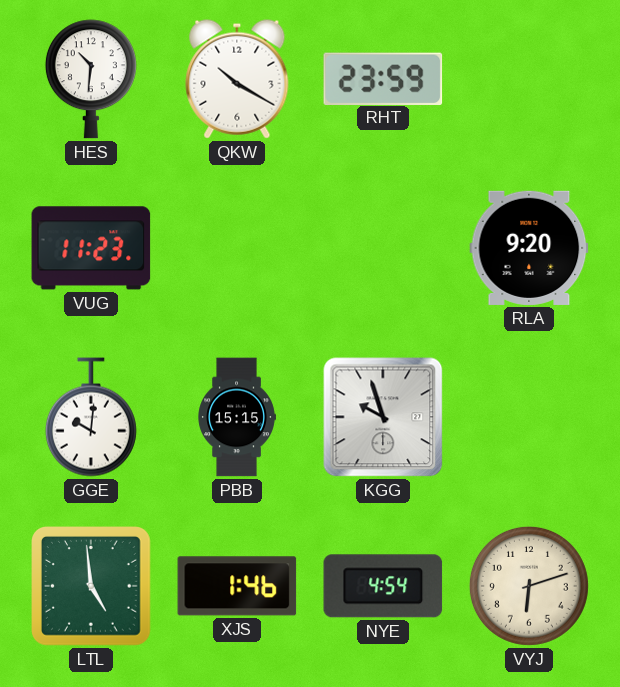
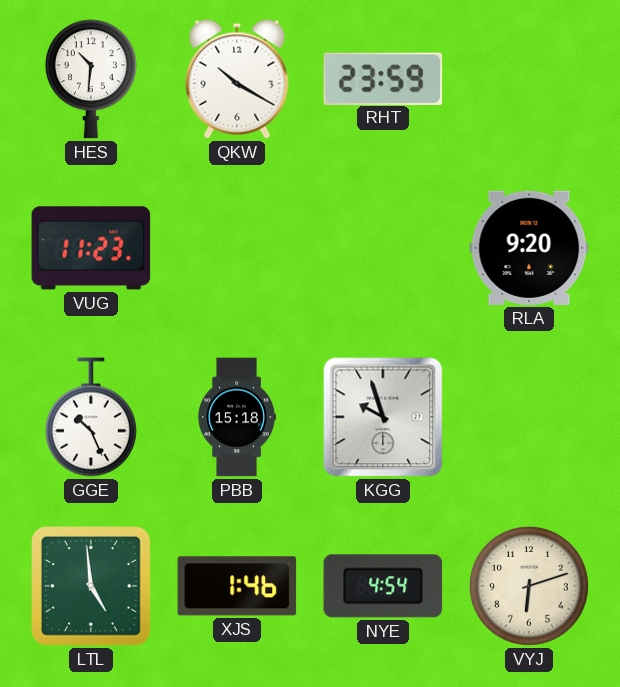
GGE: 10:01 -> 10:26
PBB: 15:15 -> 15:18
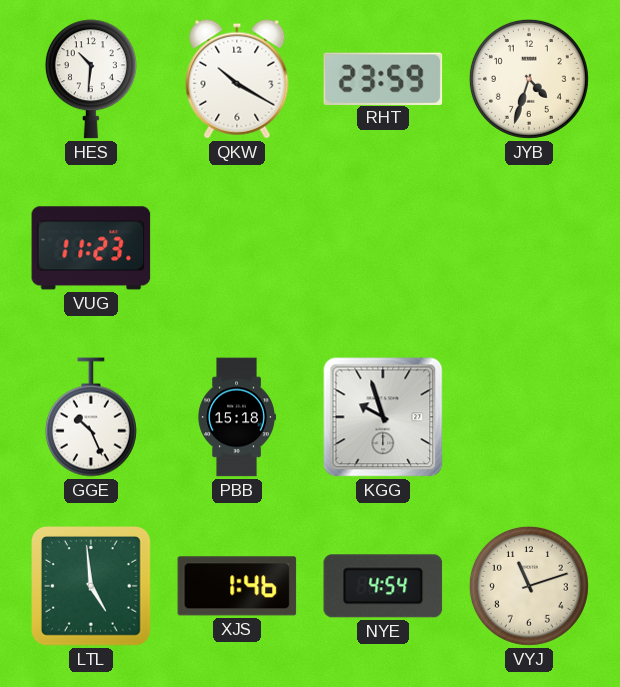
JYB: none -> 4:33
RLA: 9:20 -> none
VYJ: 6:12 -> 11:12
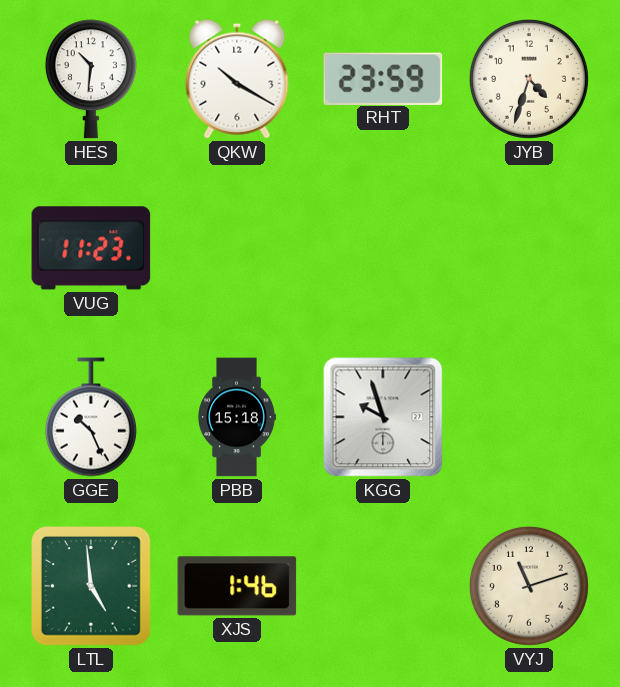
NYE: 4:54 -> none
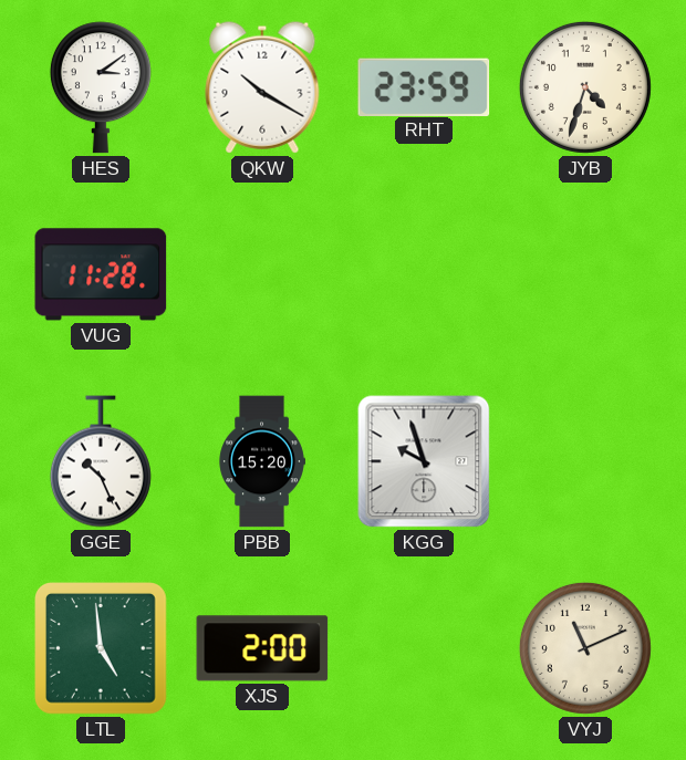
HES: 10:31 -> 3:09
VUG: 11:23 -> 11:28
PBB: 15:18 -> 15:20
XJS: 1:46 -> 2:00
VYJ: 11:12 -> 11:11
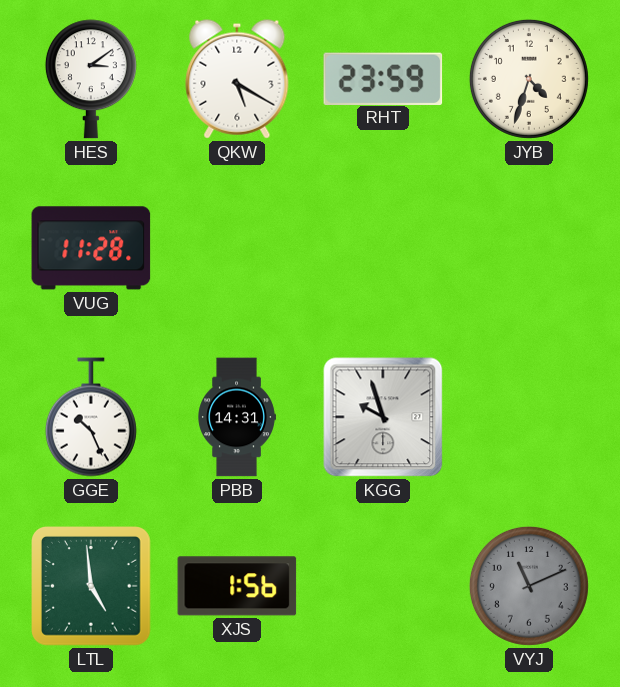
QKW: 10:20 -> 5:20
PBB: 15:20 -> 14:31
XJS: 2:00 -> 1:56
VYJ dial: cream -> grey
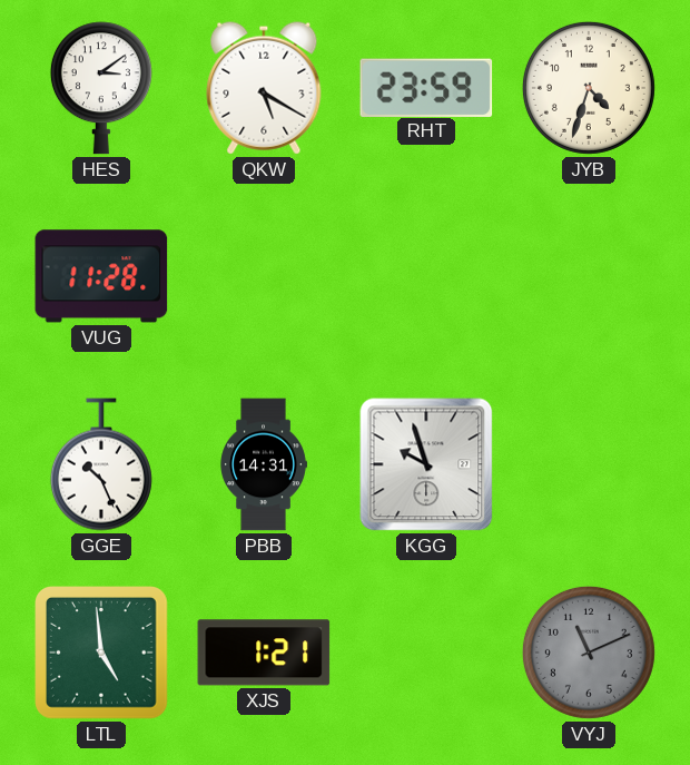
XJS: 1:56 -> 1:21
